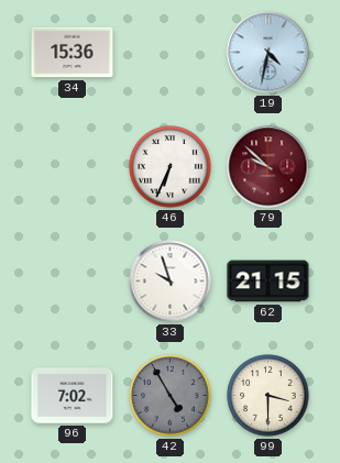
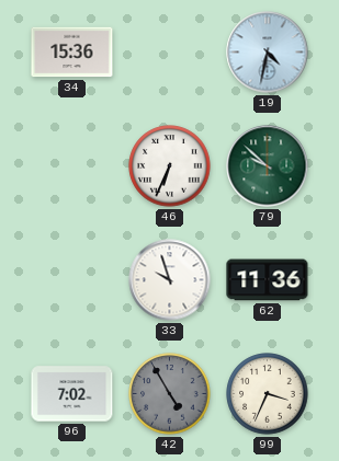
79 dial: burgundy -> green
62: 21:15 -> 11:36
99: 3:30 -> 3:34
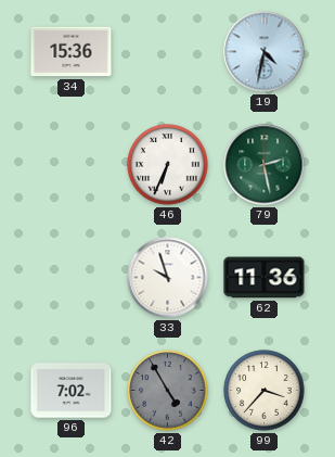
79: 9:52 -> 2:28
99: 3:34 -> 3:37
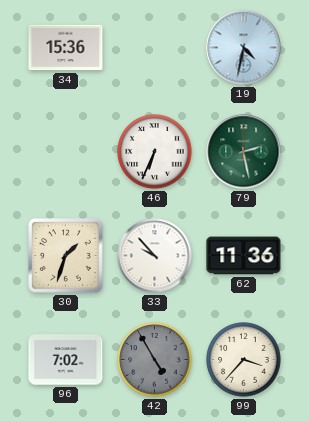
30: none -> 1:33
33: 9:57 -> 9:53
